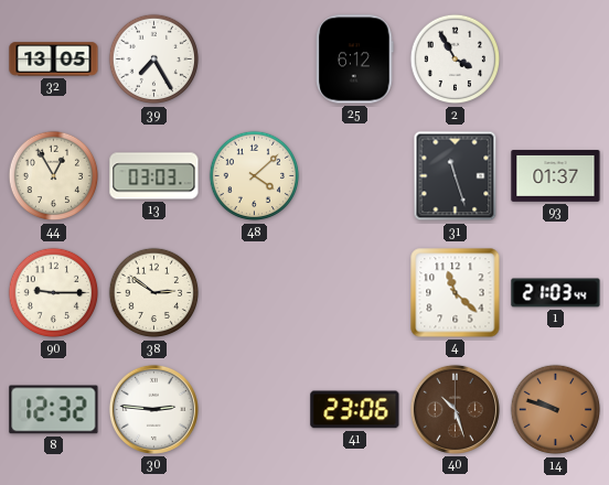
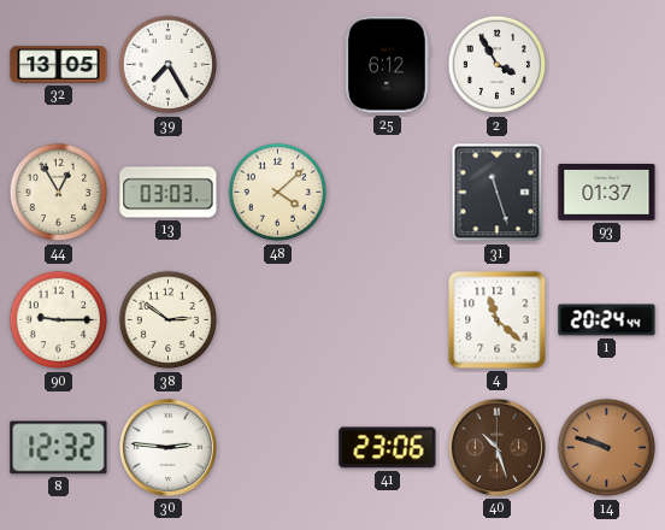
1: 21:03 -> 20:24
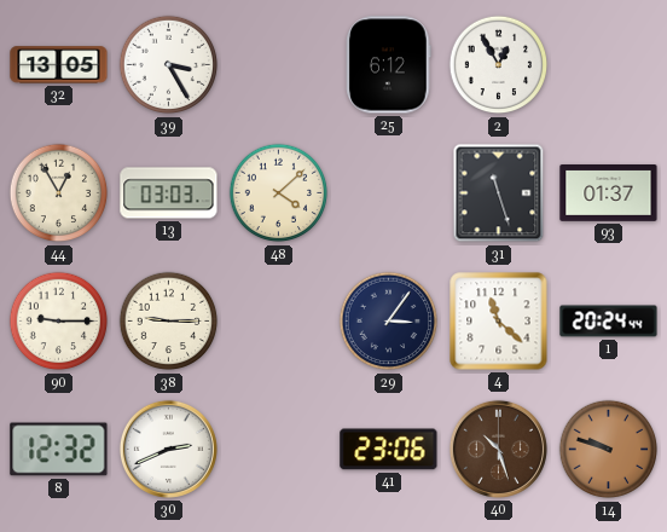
39: 7:25 -> 3:25
2: 3:55 -> 12:55
38: 2:51 -> 9:15
29: none -> 3:06
30: 2:46 -> 2:41
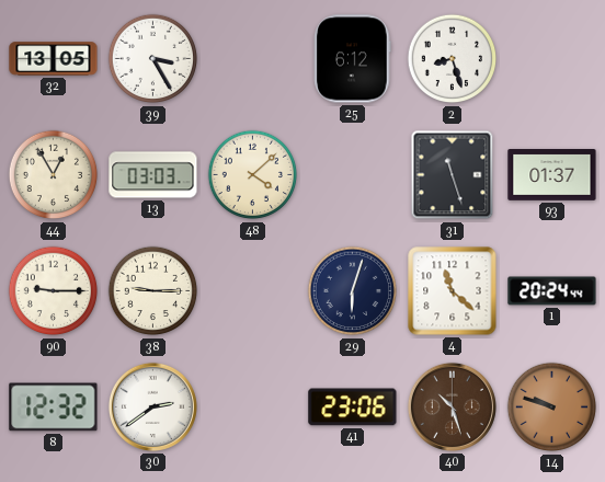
2: 12:55 -> 8:27
29: 3:06 -> 6:03
30: 2:41 -> 2:39
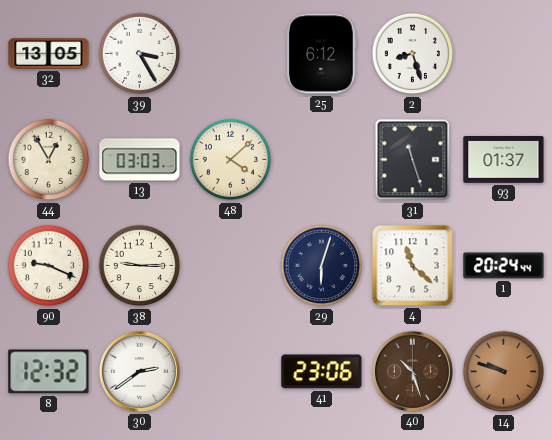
90: 9:15 -> 9:19
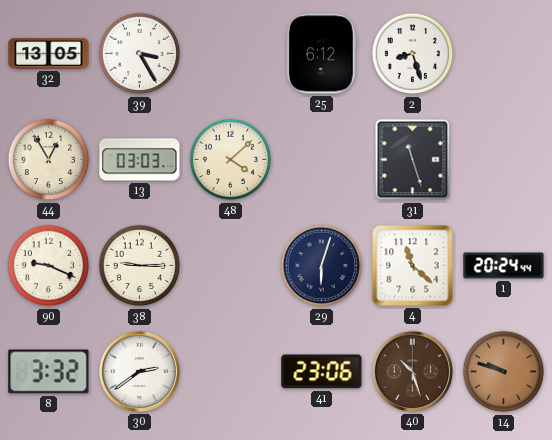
93: 01:37 -> none
8: 12:32 -> 3:32
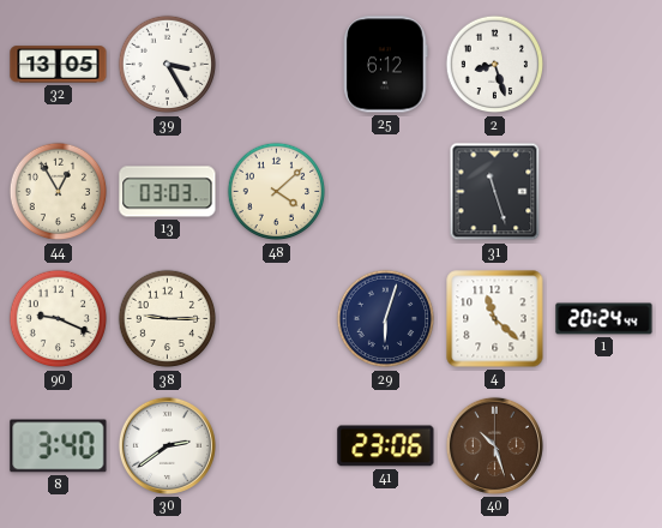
8: 3:32 -> 3:40
14: 9:48 -> none
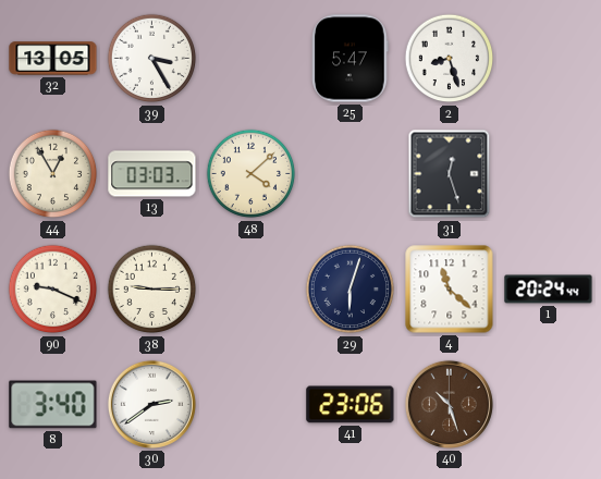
25: 6:12 -> 5:47
31: 11:27 -> 12:27
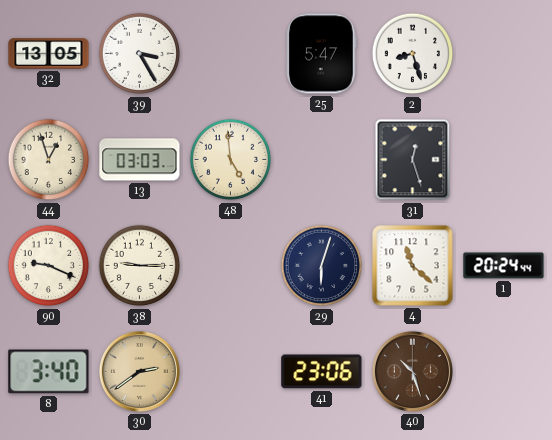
44: 12:55 -> 12:57
48: 4:08 -> 4:59
30 dial: white -> champagne
